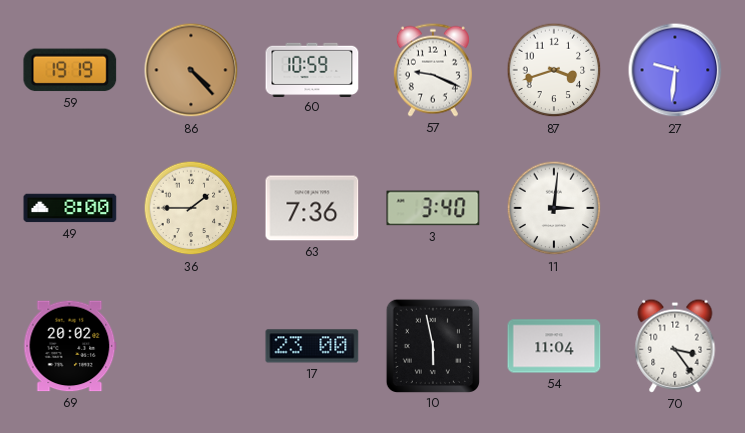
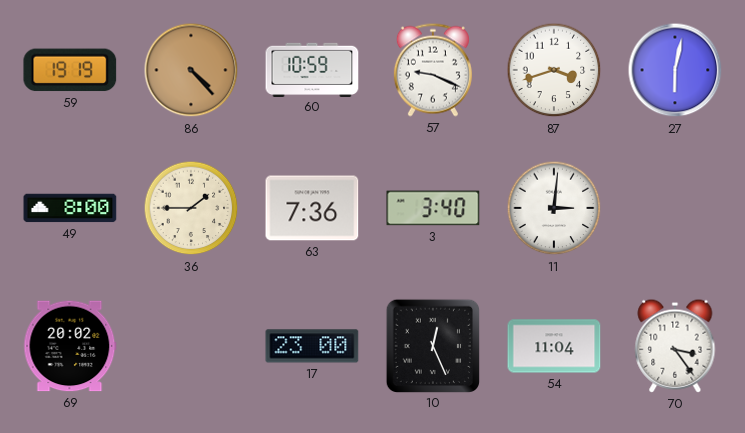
27: 9:31 -> 6:02
10: 5:58 -> 12:26
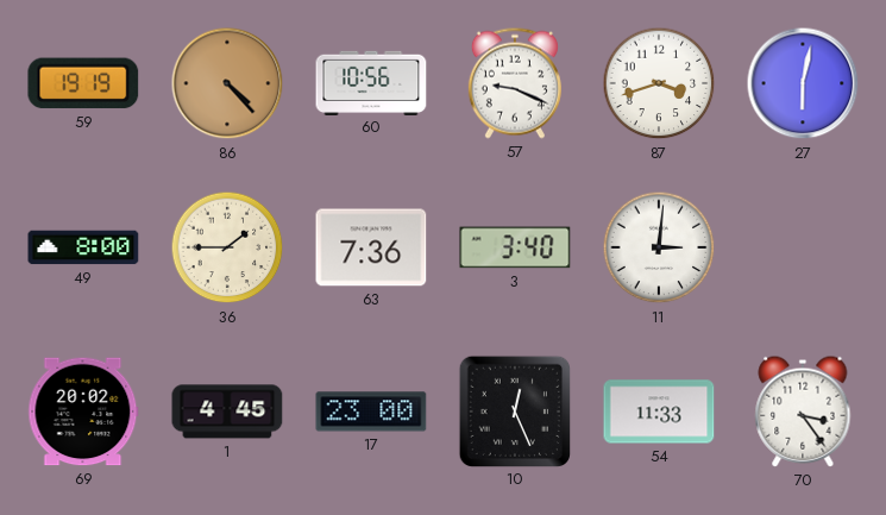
60: 10:59 -> 10:56
1: none -> 4:45
54: 11:04 -> 11:33
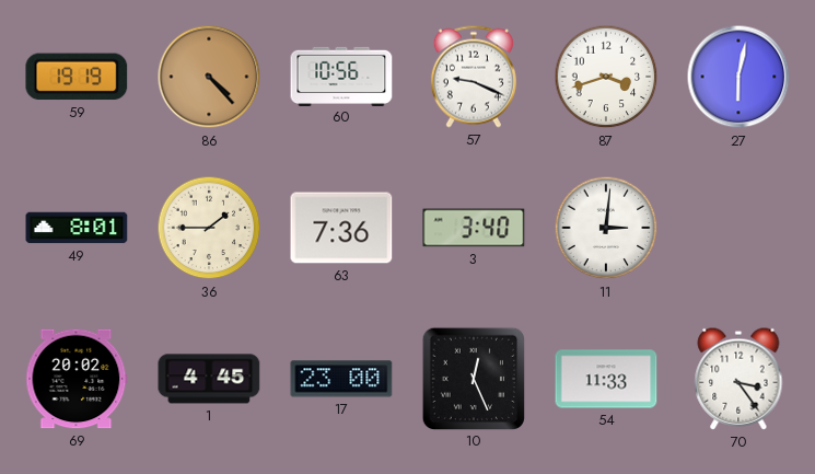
49: 8:00 -> 8:01
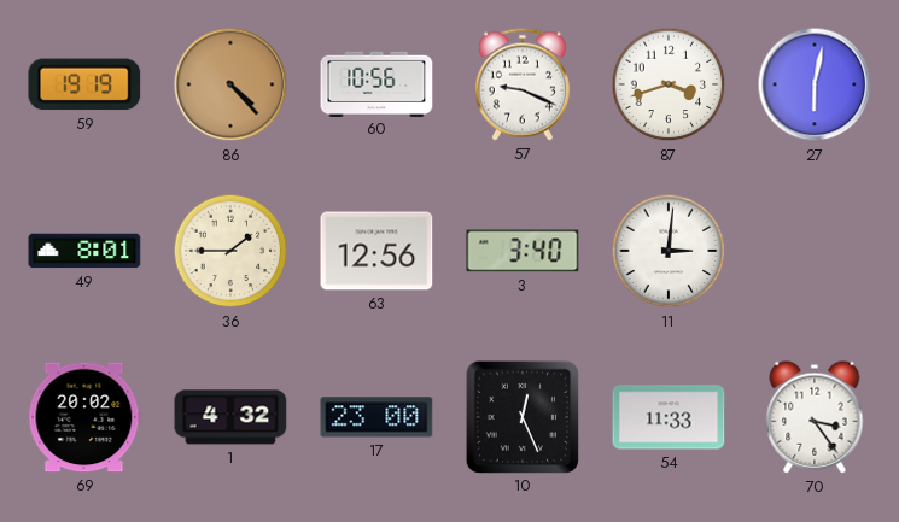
63: 7:36 -> 12:56
1: 4:45 -> 4:32
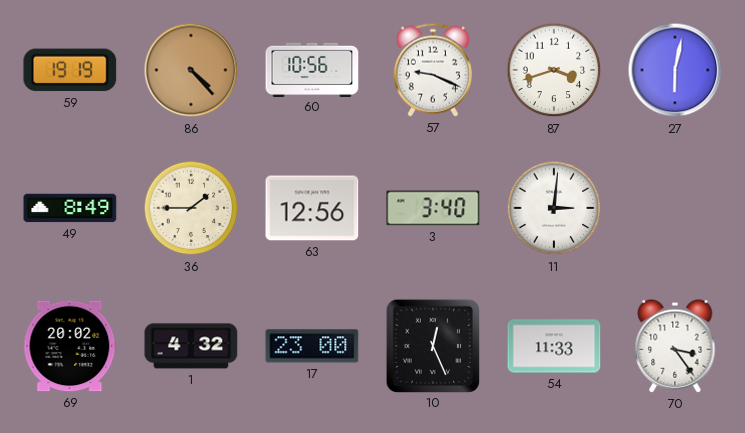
49: 8:01 -> 8:49
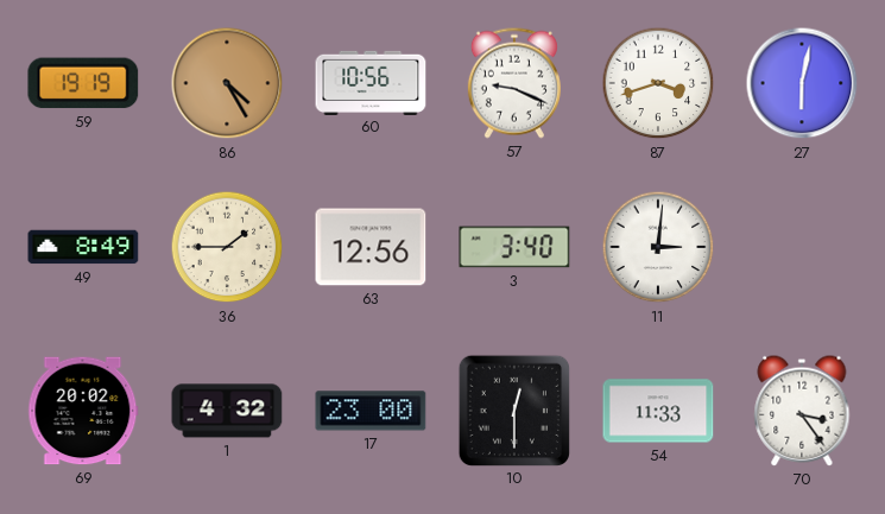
86: 4:23 -> 4:25
10: 12:26 -> 12:30
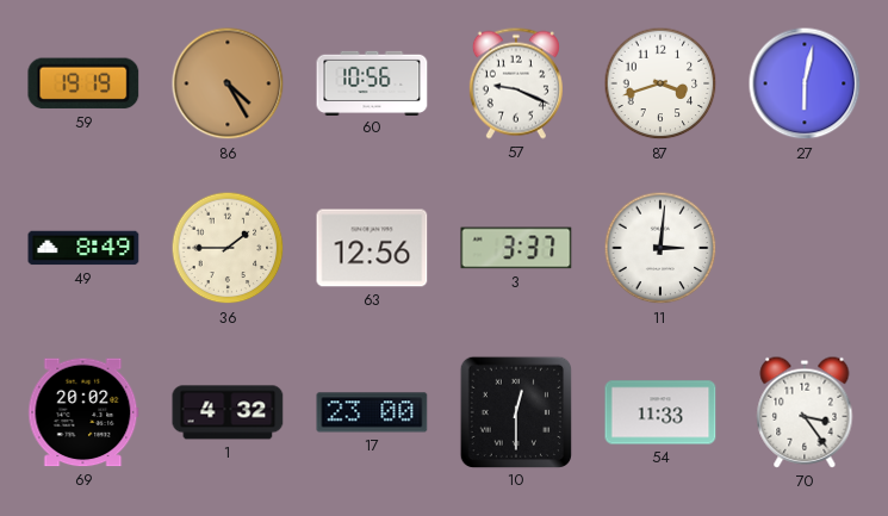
3: 3:40 -> 3:37
